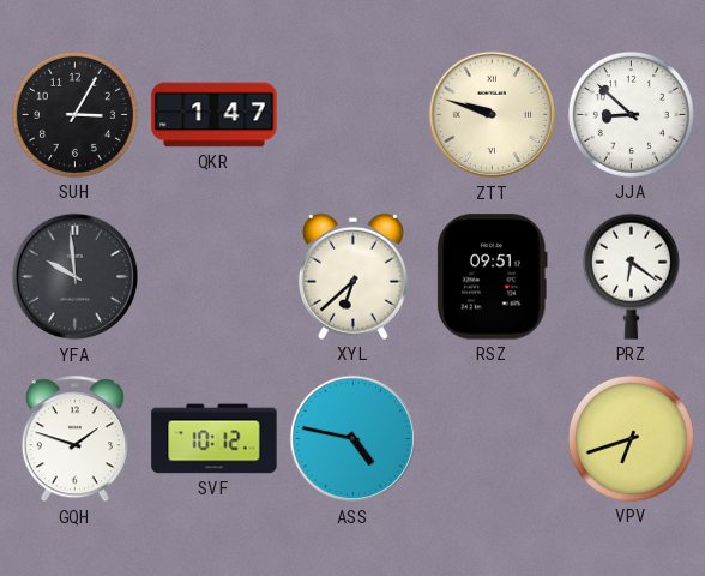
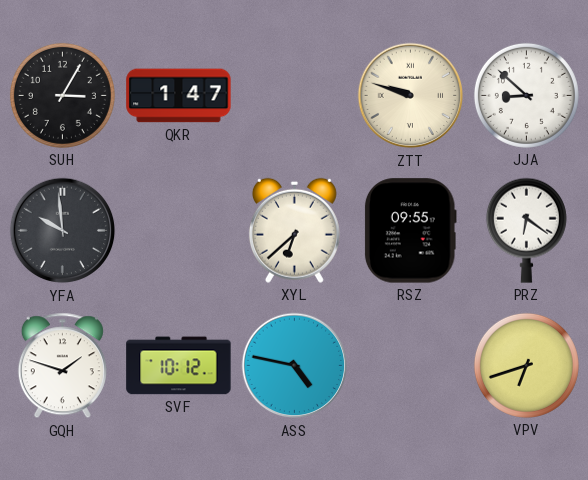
RSZ: 09:51 -> 09:55
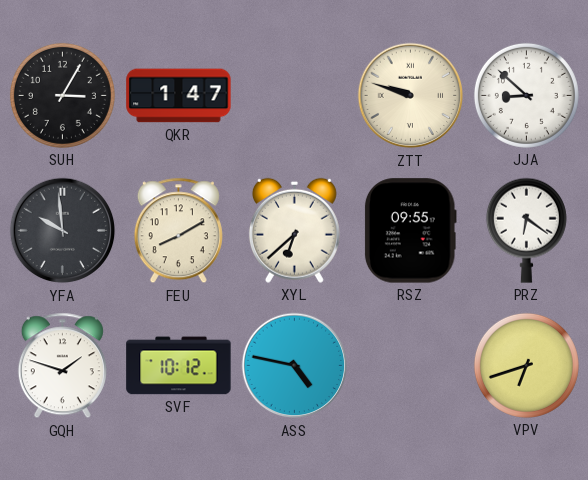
FEU: none -> 8:10
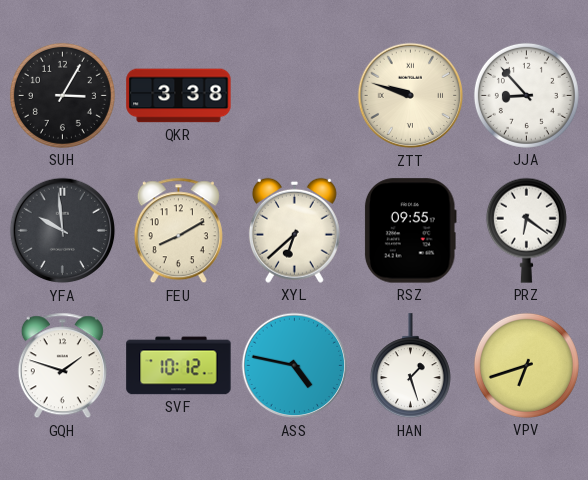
QKR: 1:47 -> 3:38
JJA: 8:52 -> 8:53
HAN: none -> 1:27
